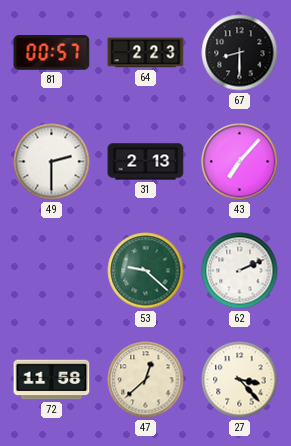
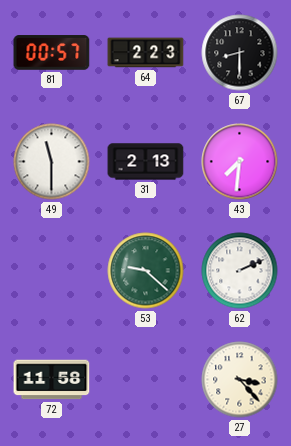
49: 2:30 -> 11:30
43: 7:07 -> 7:31
47: 12:38 -> none
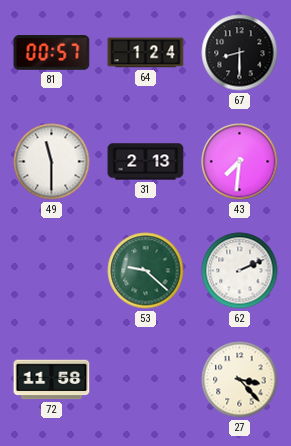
64: 2:23 -> 1:24
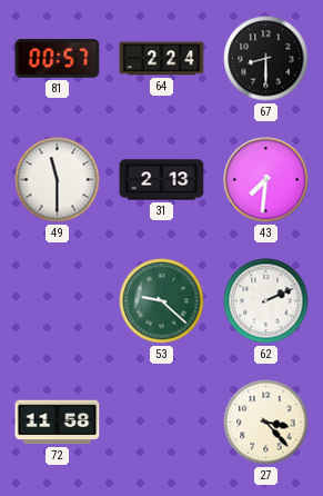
64: 1:24 -> 2:24
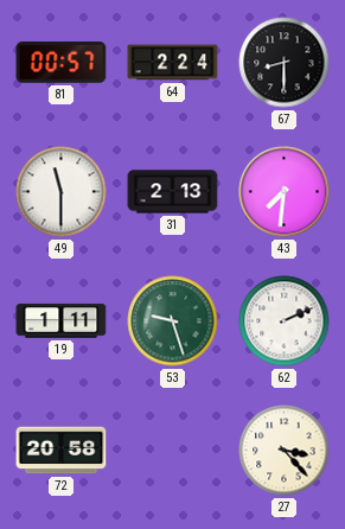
19: none -> 1:11
53: 9:22 -> 9:27
72: 11:58 -> 20:58
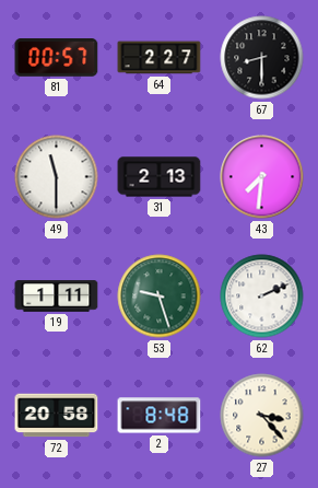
64: 2:24 -> 2:27
2: none -> 8:48
